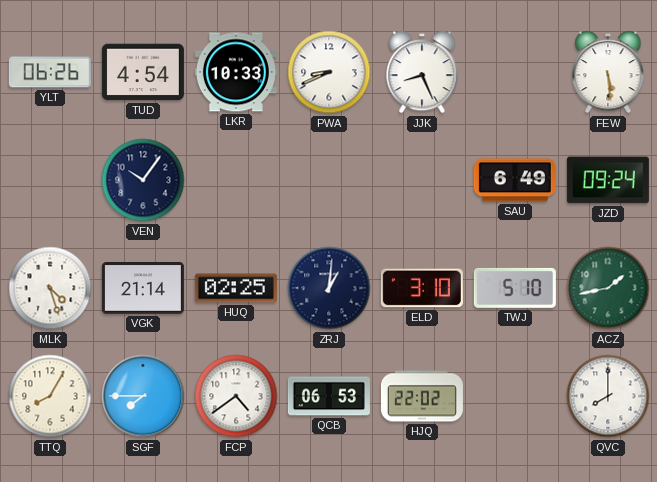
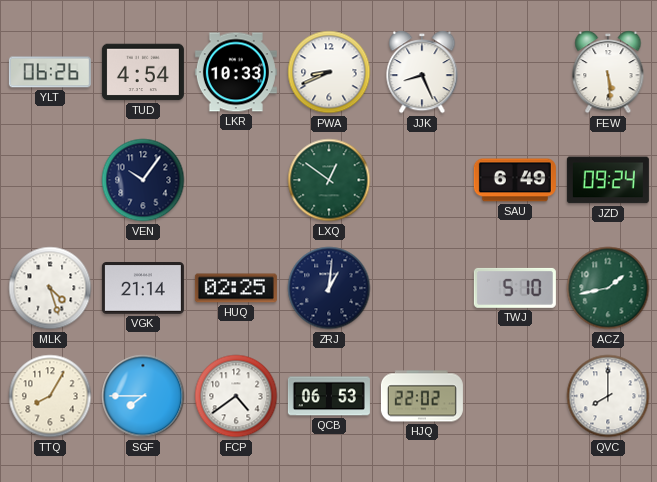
LXQ: none -> 12:51
ELD: 3:10 -> none
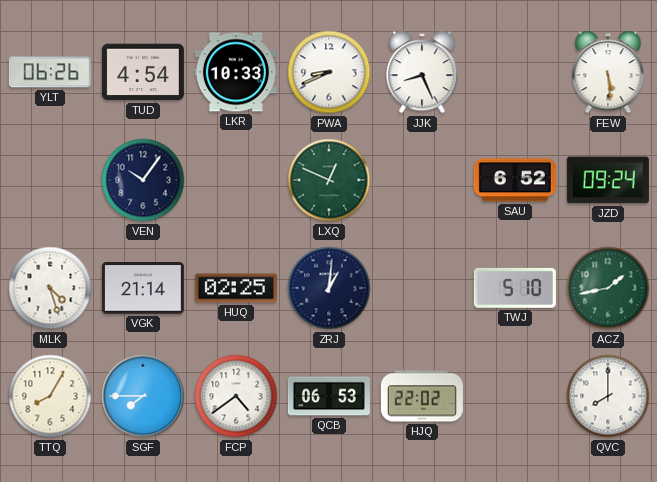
LXQ: 12:51 -> 12:49
SAU: 6:49 -> 6:52
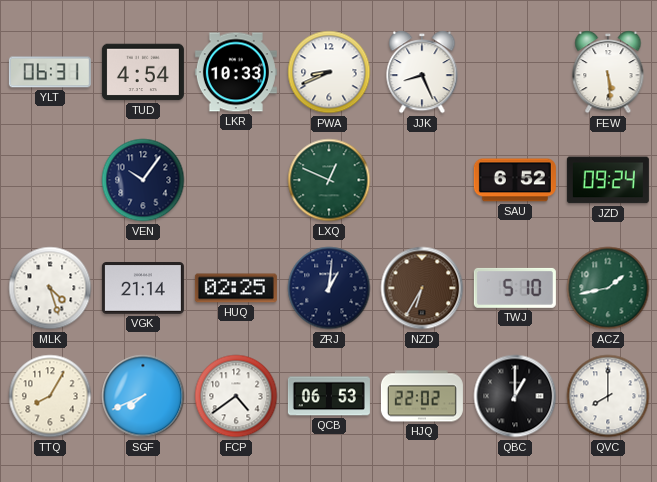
YLT: 06:26 -> 06:31
NZD: none -> 6:35
SGF: 7:45 -> 7:41
QBC: none -> 1:00
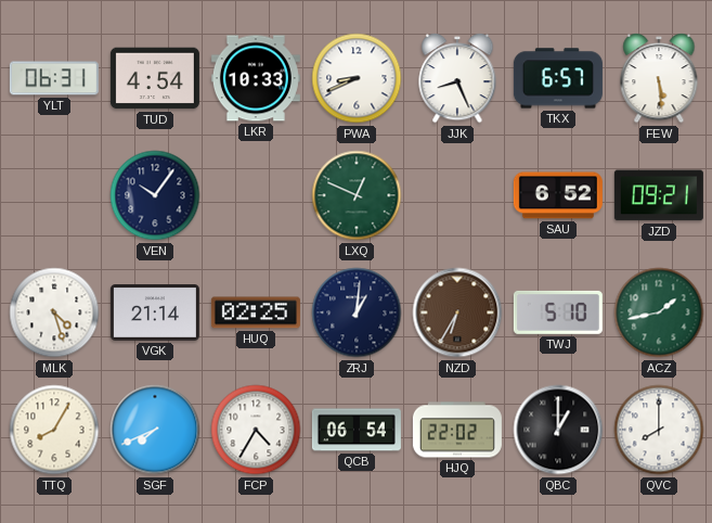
TKX: none -> 6:57
JZD: 09:24 -> 09:21
FCP: 4:39 -> 4:35
QCB: 06:53 -> 06:54
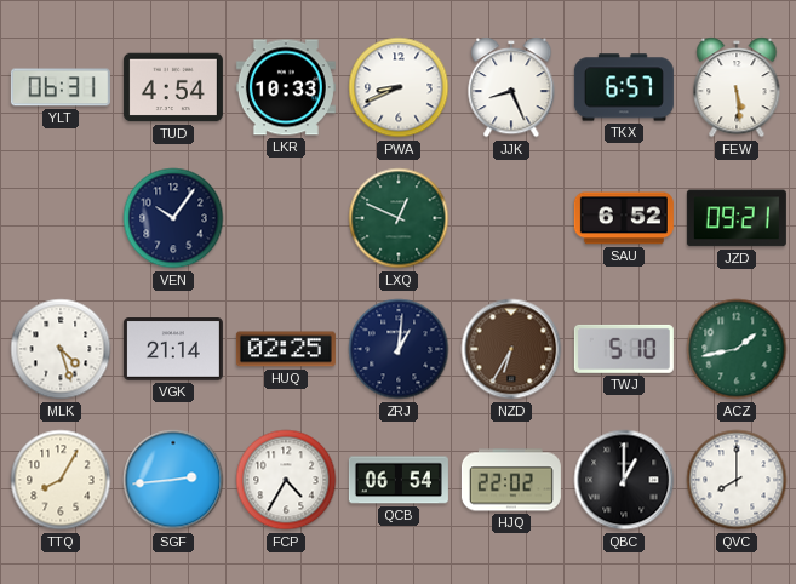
SGF: 7:41 -> 2:44
